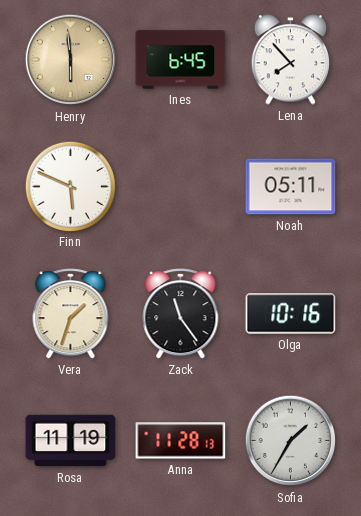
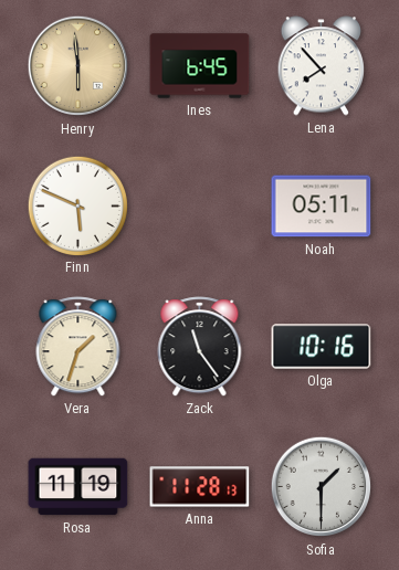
Sofia: 1:35 -> 1:30
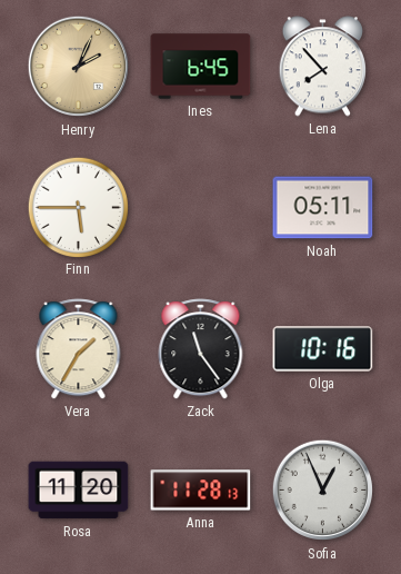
Henry: 5:59 -> 2:04
Finn: 5:49 -> 5:45
Vera: 1:33 -> 1:35
Rosa: 11:19 -> 11:20
Sofia: 1:30 -> 12:56
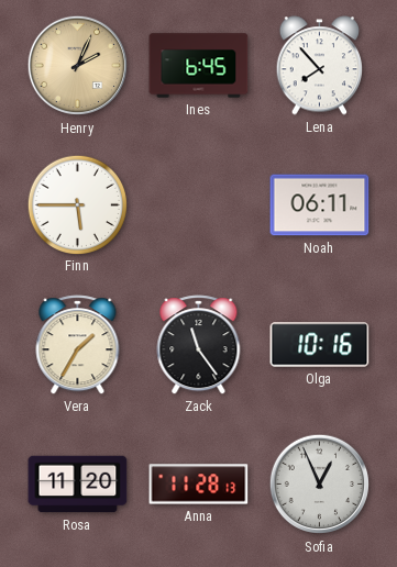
Noah: 05:11 -> 06:11
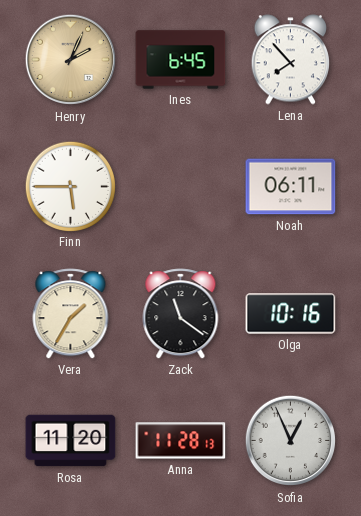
Zack: 11:24 -> 11:21
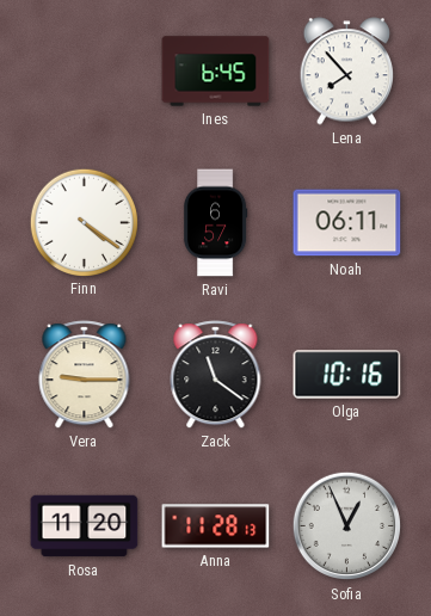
Henry: 2:04 -> none
Finn: 5:45 -> 4:21
Ravi: none -> 6:57
Vera: 1:35 -> 9:15
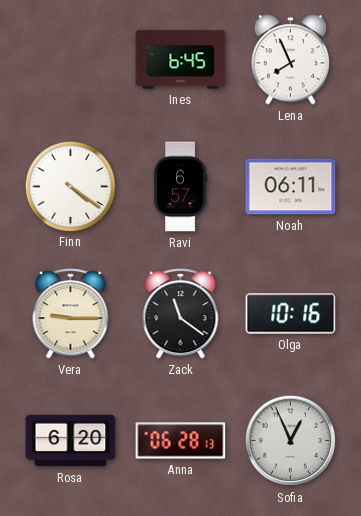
Lena: 7:53 -> 7:56
Rosa: 11:20 -> 6:20
Anna: 11:28 -> 06:28
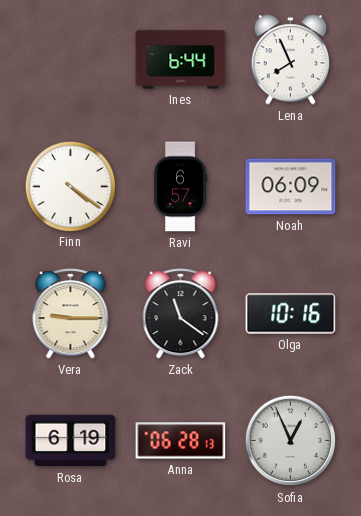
Ines: 6:45 -> 6:44
Noah: 06:11 -> 06:09
Rosa: 6:20 -> 6:19
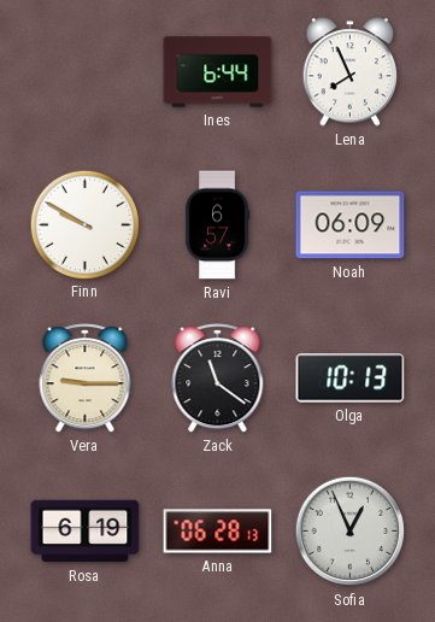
Finn: 4:21 -> 9:50
Olga: 10:16 -> 10:13
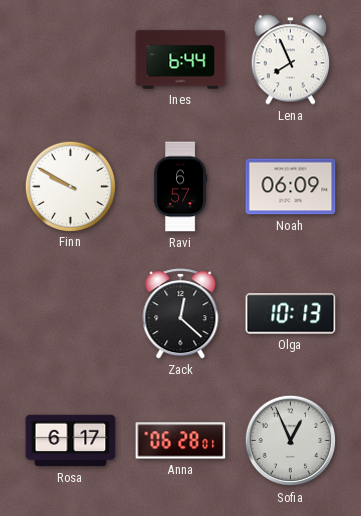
Vera: 9:15 -> none
Zack: 11:21 -> 12:22
Rosa: 6:19 -> 6:17
Anna: 06:28:13 -> 06:28:01
